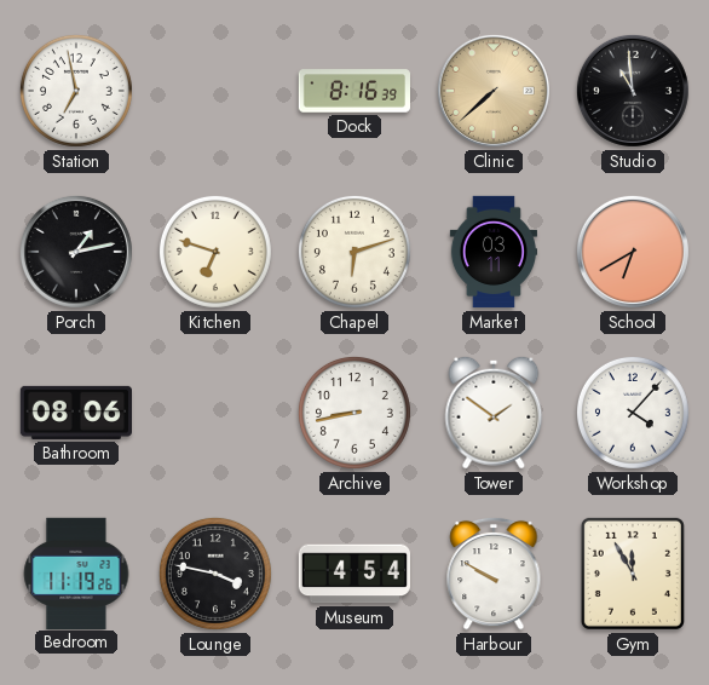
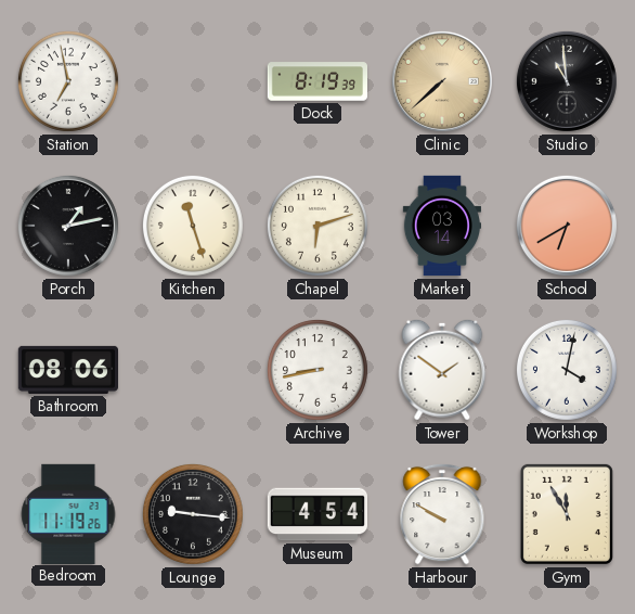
Dock: 8:16 -> 8:19
Kitchen: 6:48 -> 11:27
Market: 03:11 -> 03:14
Workshop: 4:07 -> 4:02
Lounge: 3:47 -> 9:16
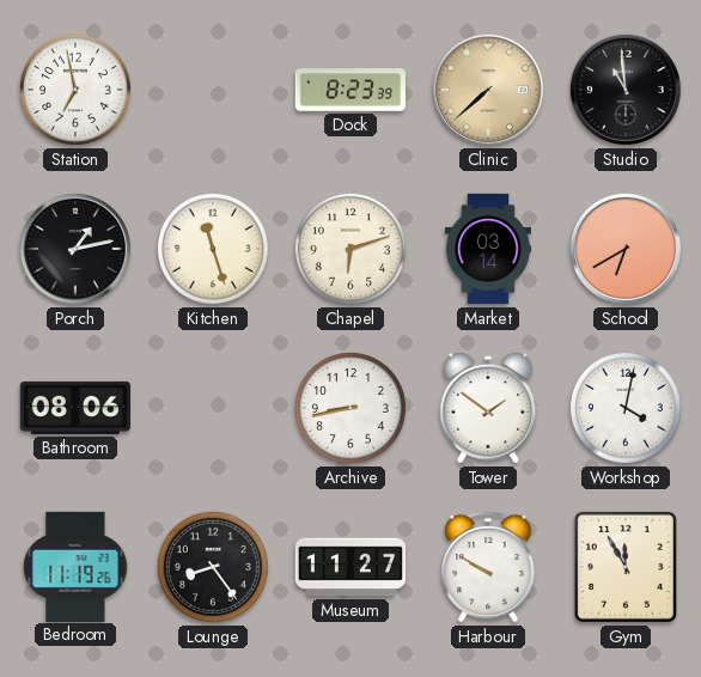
Dock: 8:19 -> 8:23
Lounge: 9:16 -> 8:24
Museum: 4:54 -> 11:27
